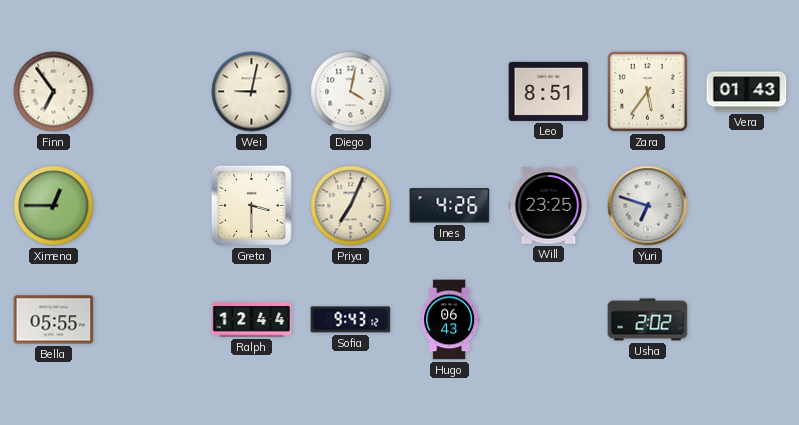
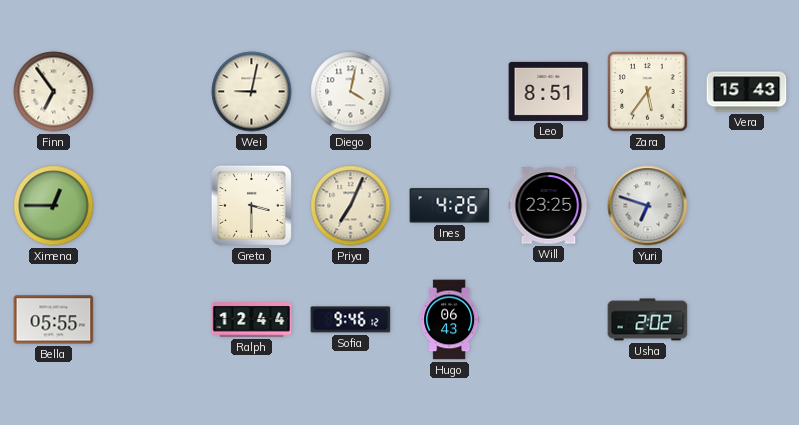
Vera: 01:43 -> 15:43
Sofia: 9:43 -> 9:46
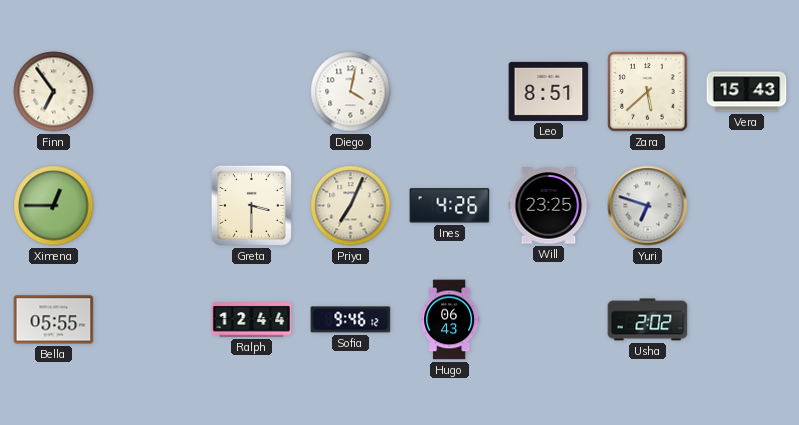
Wei: 9:02 -> none
Zara: 5:36 -> 5:38
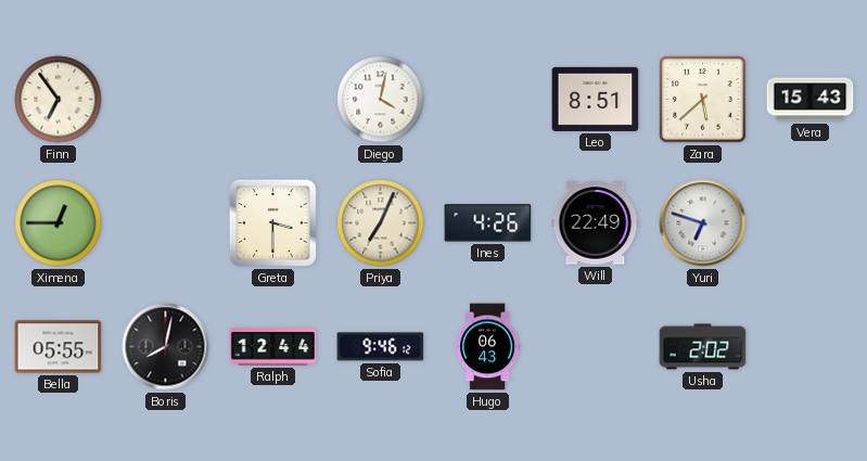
Will: 23:25 -> 22:49
Boris: none -> 8:02
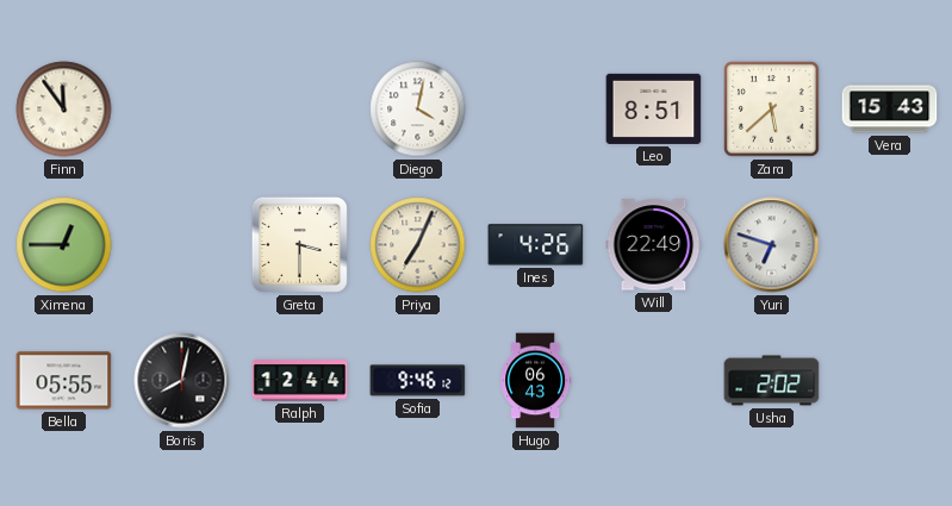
Finn: 6:54 -> 11:54
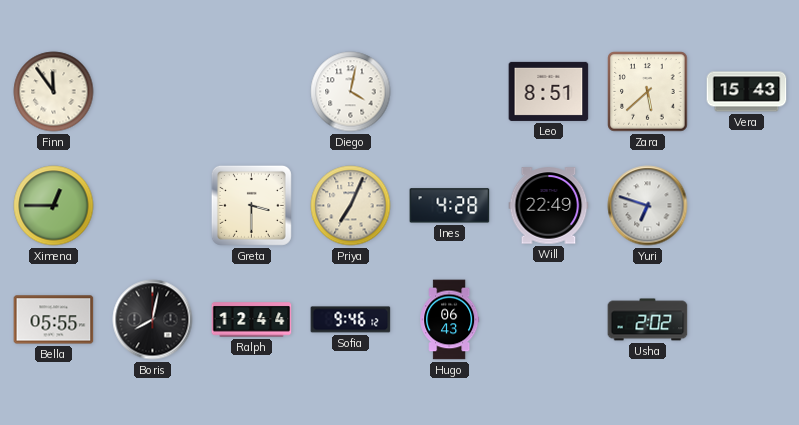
Ines: 4:26 -> 4:28
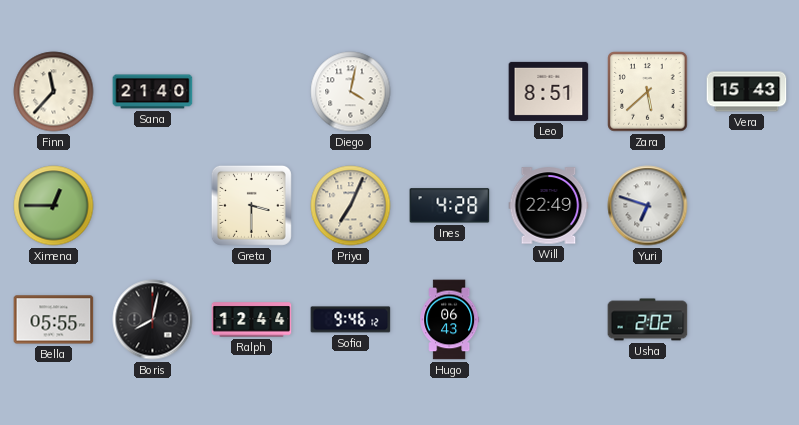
Finn: 11:54 -> 11:37
Sana: none -> 21:40
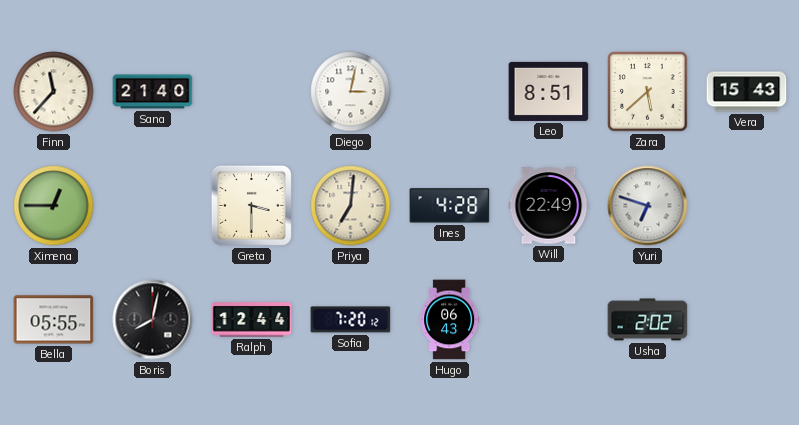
Diego: 4:02 -> 3:02
Priya: 7:04 -> 7:01
Sofia: 9:46 -> 7:20
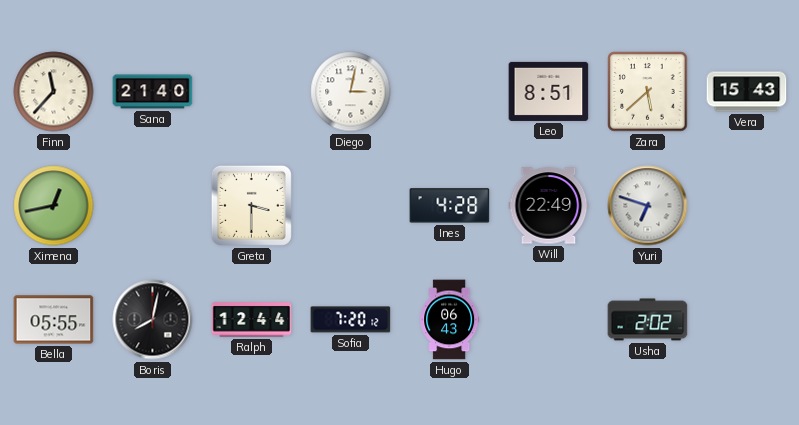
Ximena: 12:45 -> 12:43
Priya: 7:01 -> none
